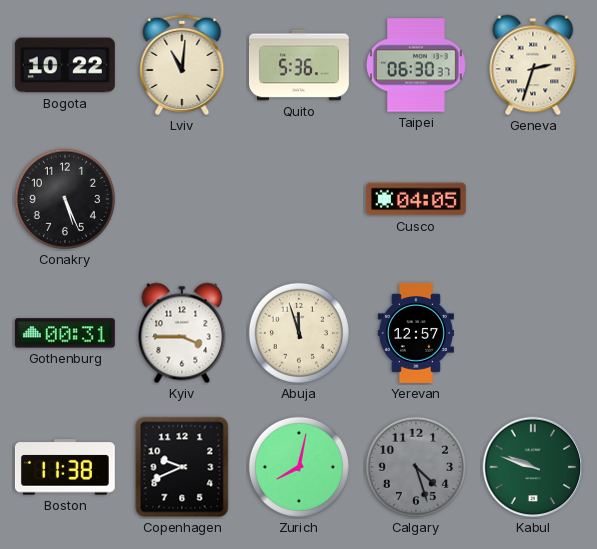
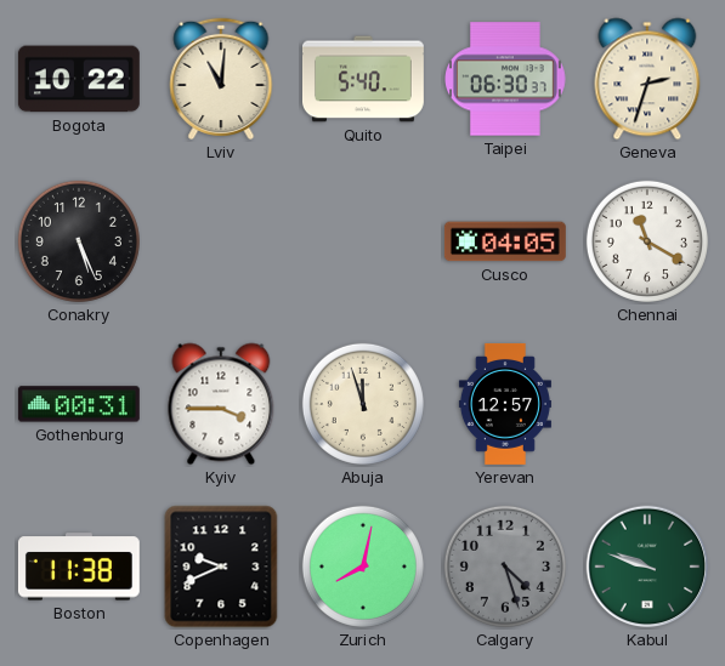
Quito: 5:36 -> 5:40
Chennai: none -> 11:20
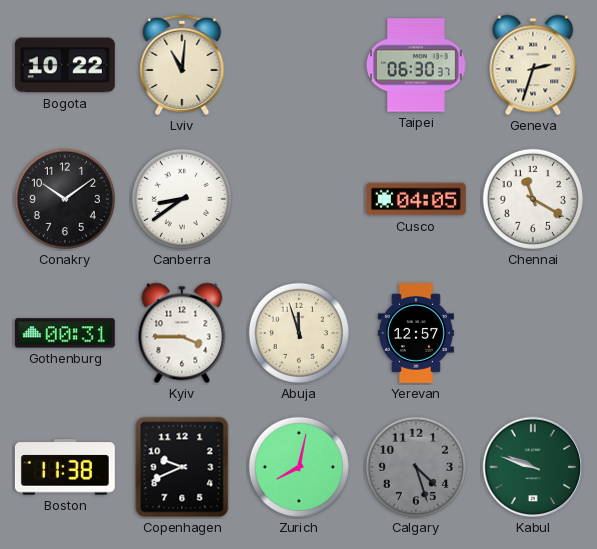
Quito: 5:40 -> none
Conakry: 5:26 -> 10:09
Canberra: none -> 8:39
